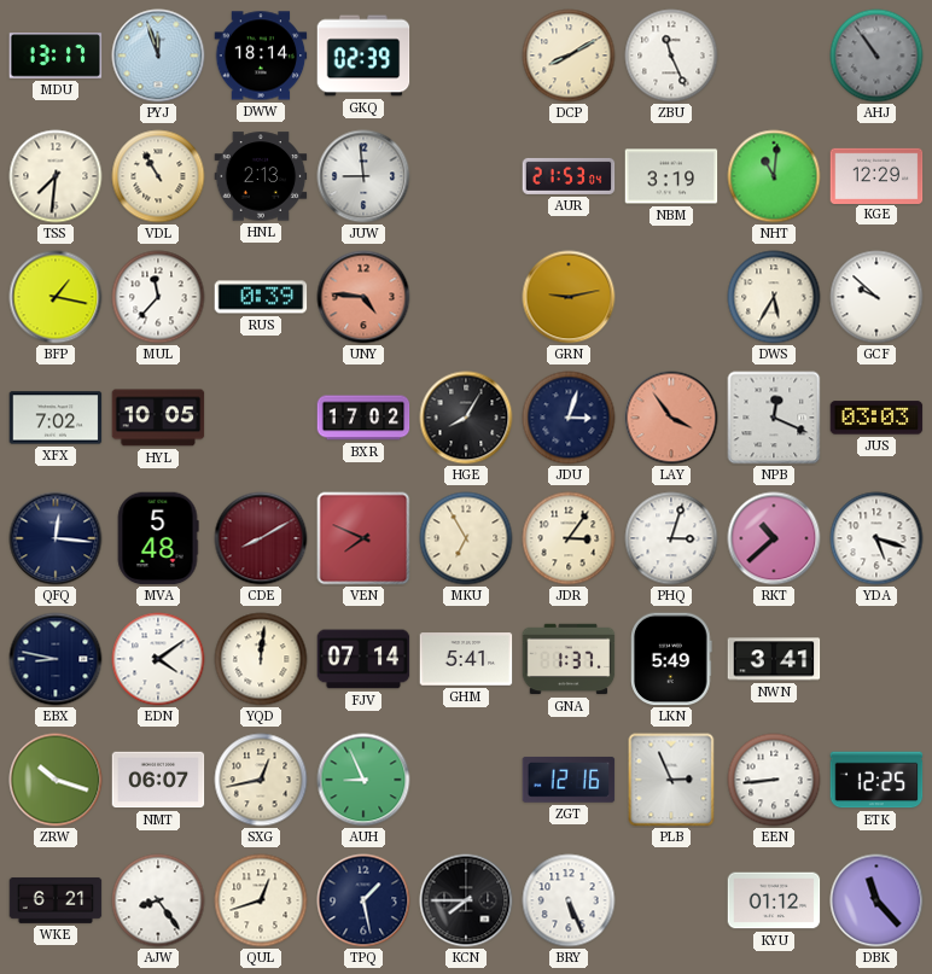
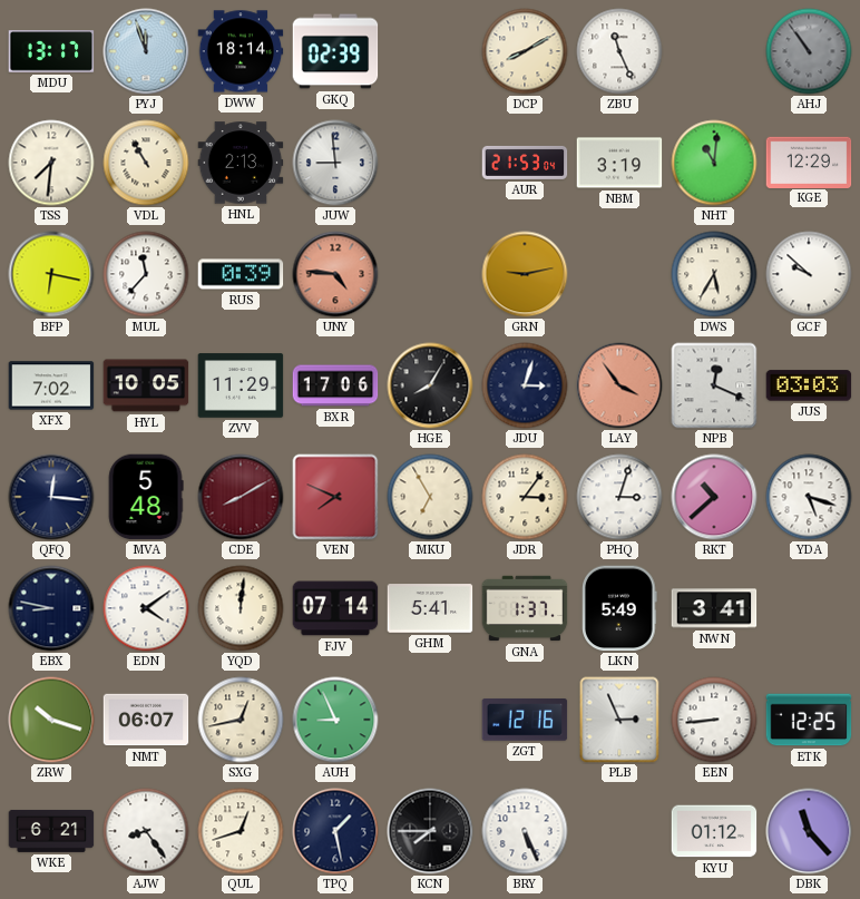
BFP: 1:17 -> 6:17
ZVV: none -> 11:29
BXR: 17:02 -> 17:06
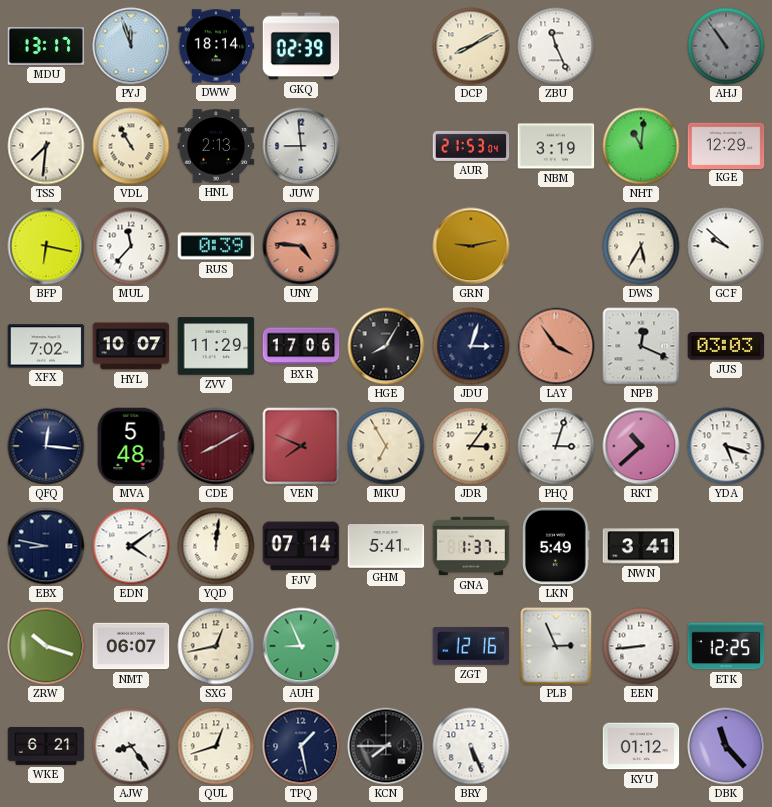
HYL: 10:05 -> 10:07
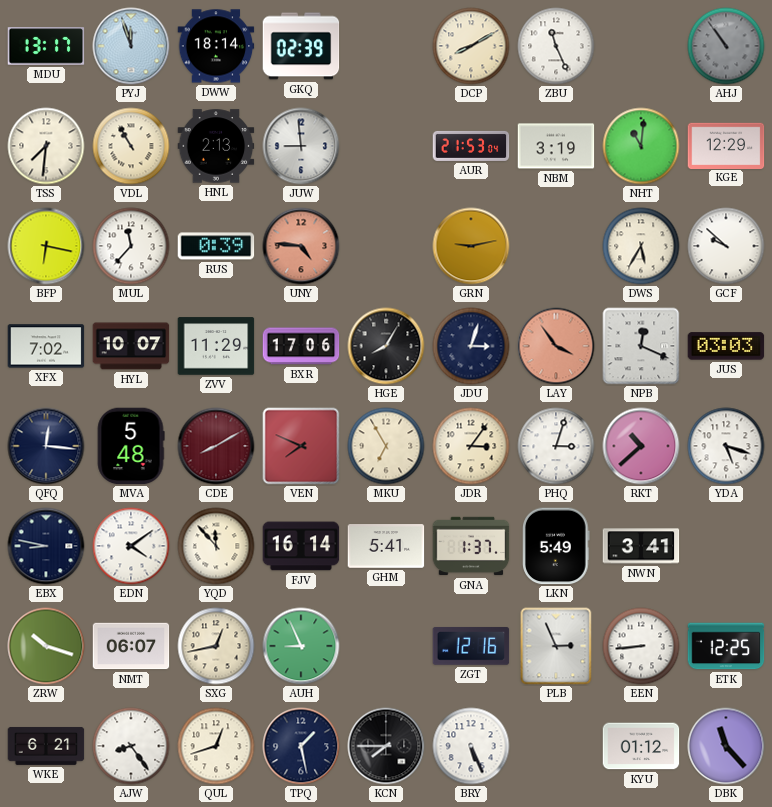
YQD: 12:01 -> 11:53
FJV: 07:14 -> 16:14
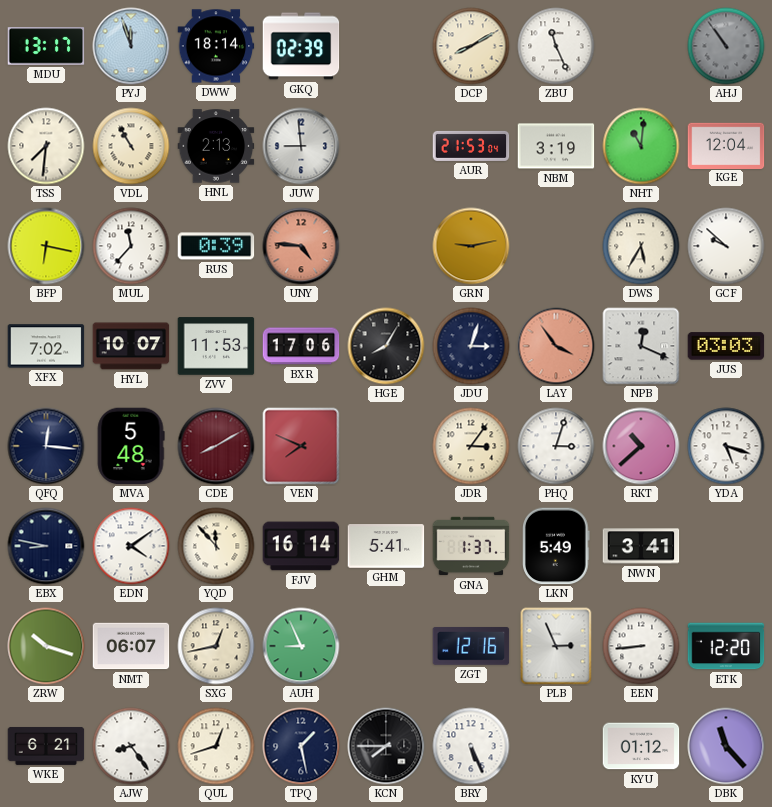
KGE: 12:29 -> 12:04
ZVV: 11:29 -> 11:53
MKU: 6:55 -> none
ETK: 12:25 -> 12:20
